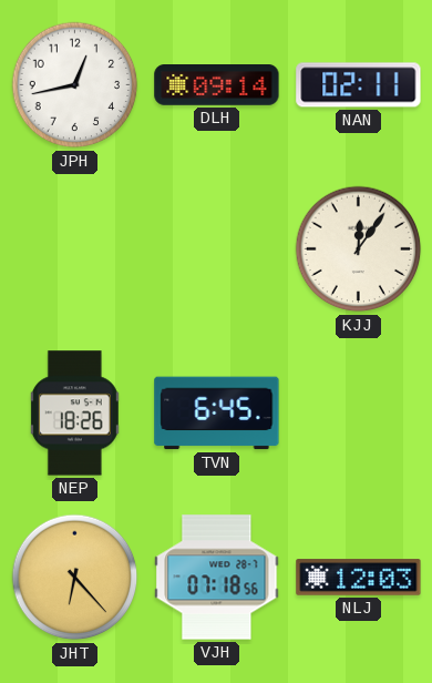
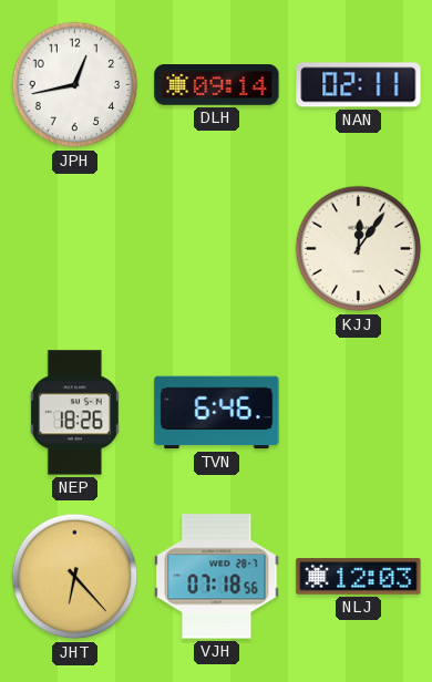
TVN: 6:45 -> 6:46
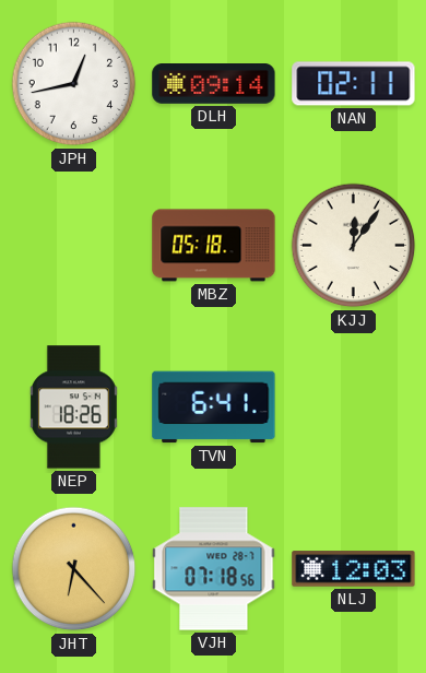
MBZ: none -> 05:18
TVN: 6:46 -> 6:41
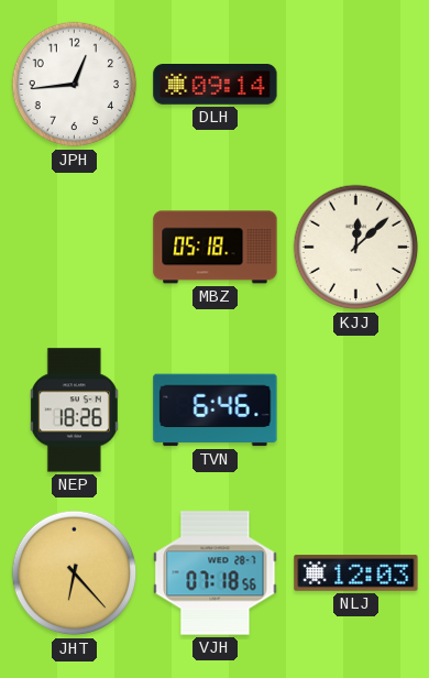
JPH: 12:43 -> 12:44
NAN: 02:11 -> none
KJJ: 12:06 -> 12:08
TVN: 6:41 -> 6:46
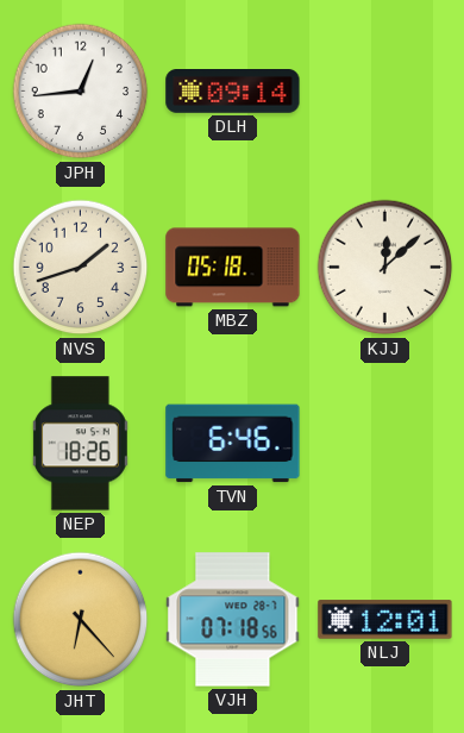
NVS: none -> 1:42
NLJ: 12:03 -> 12:01
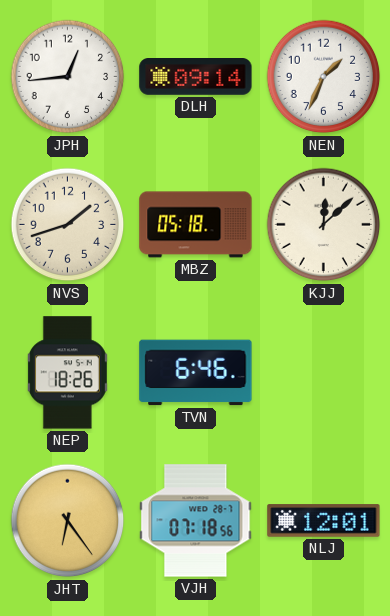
NEN: none -> 1:34
JHT: 6:23 -> 6:24
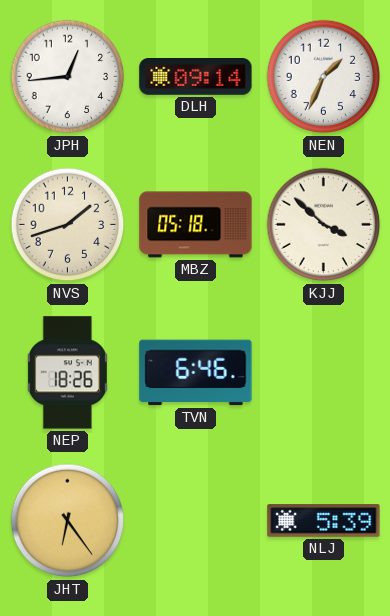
KJJ: 12:08 -> 3:52
VJH: 07:18 -> none
NLJ: 12:01 -> 5:39
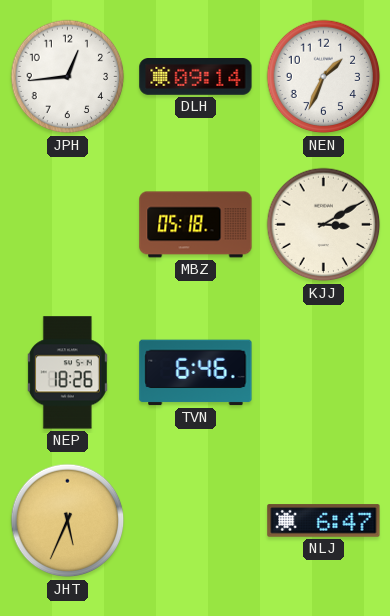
NVS: 1:42 -> none
KJJ: 3:52 -> 3:10
JHT: 6:24 -> 5:34
NLJ: 5:39 -> 6:47
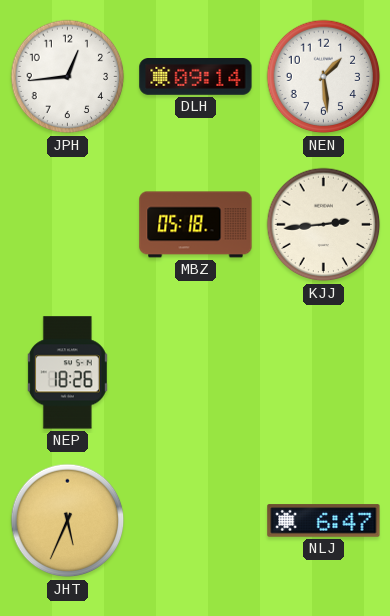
NEN: 1:34 -> 1:29
KJJ: 3:10 -> 2:44
TVN: 6:46 -> none
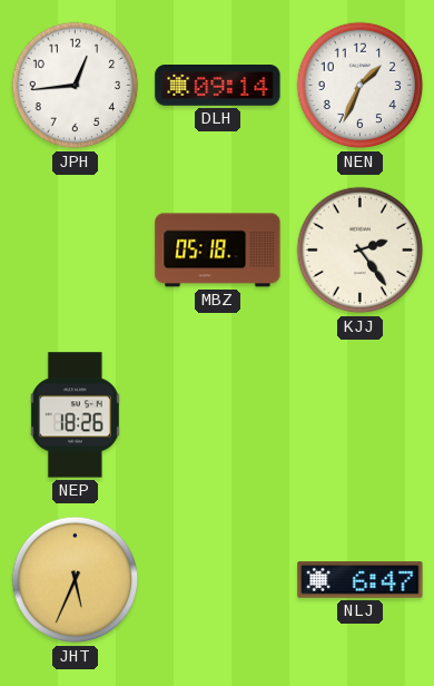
NEN: 1:29 -> 1:34
KJJ: 2:44 -> 2:24
